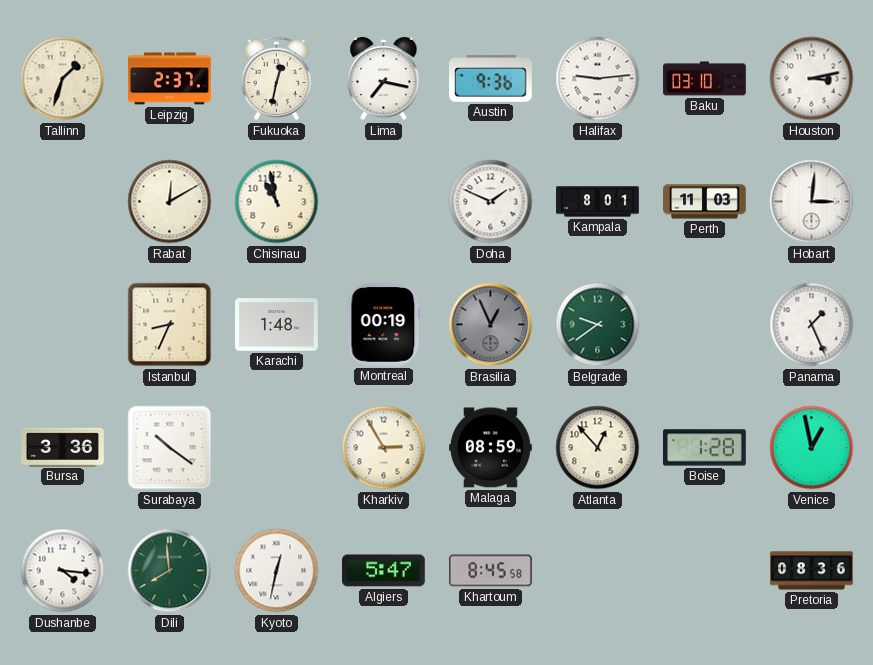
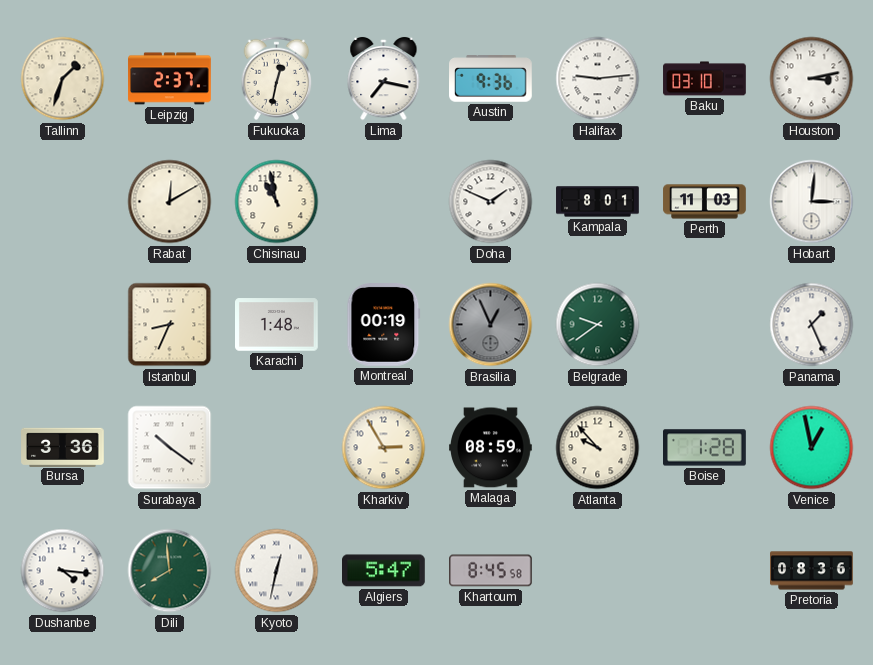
Atlanta: 12:53 -> 9:53
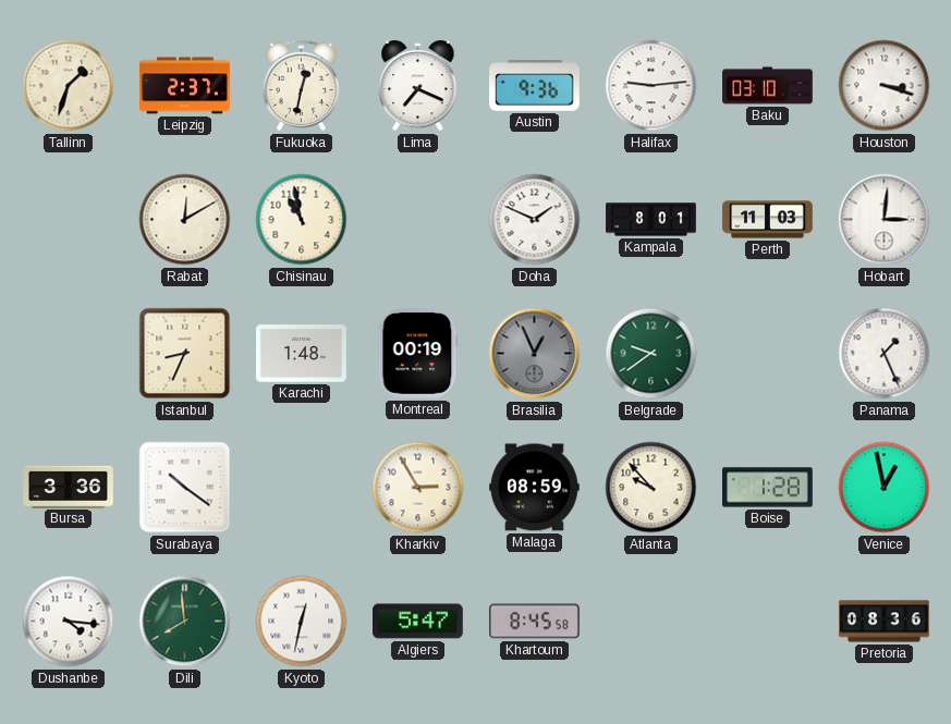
Lima: 7:17 -> 7:19
Houston: 3:13 -> 3:18
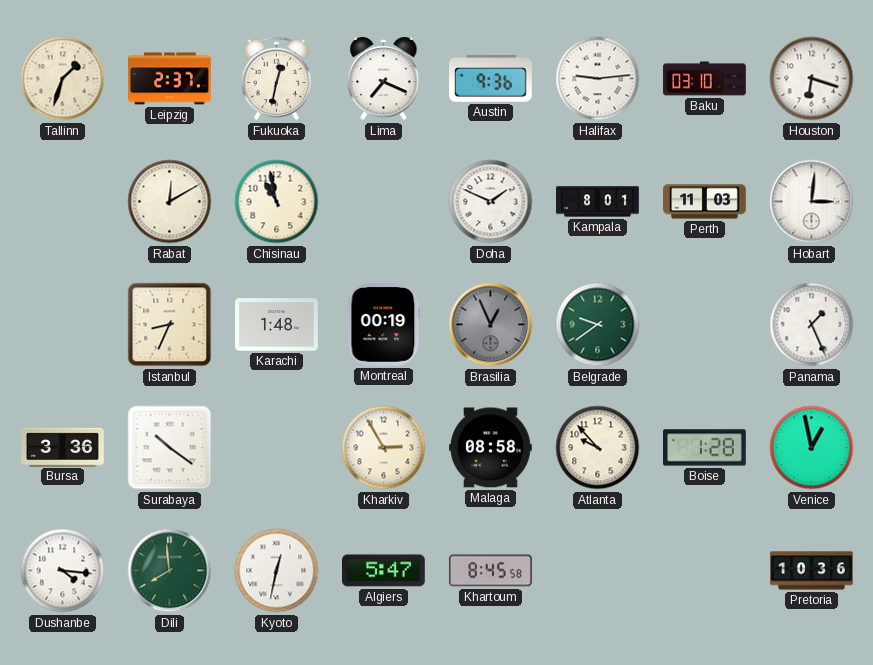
Houston: 3:18 -> 6:18
Malaga: 08:59 -> 08:58
Pretoria: 08:36 -> 10:36
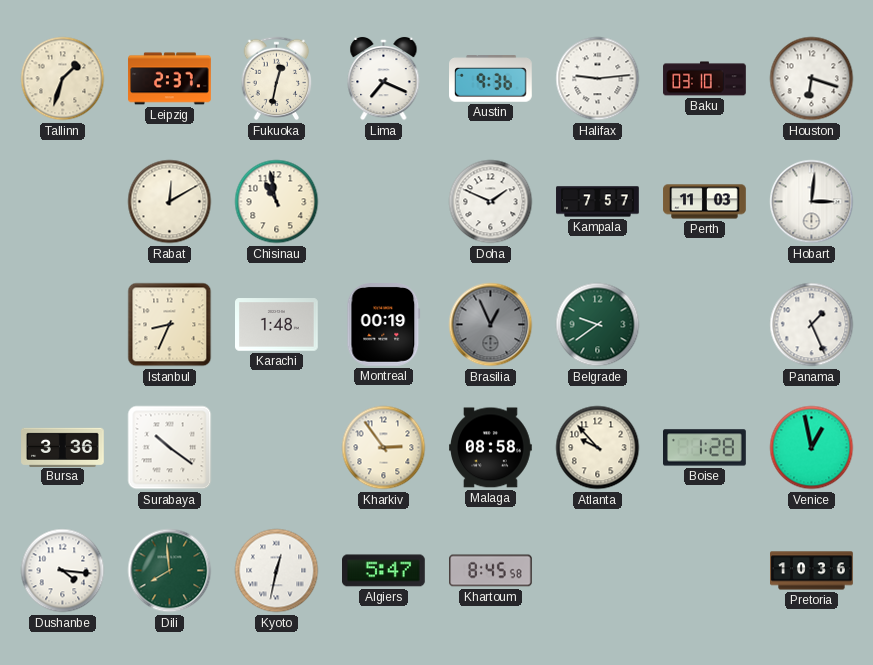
Kampala: 8:01 -> 7:57
Kharkiv: 2:55 -> 2:54
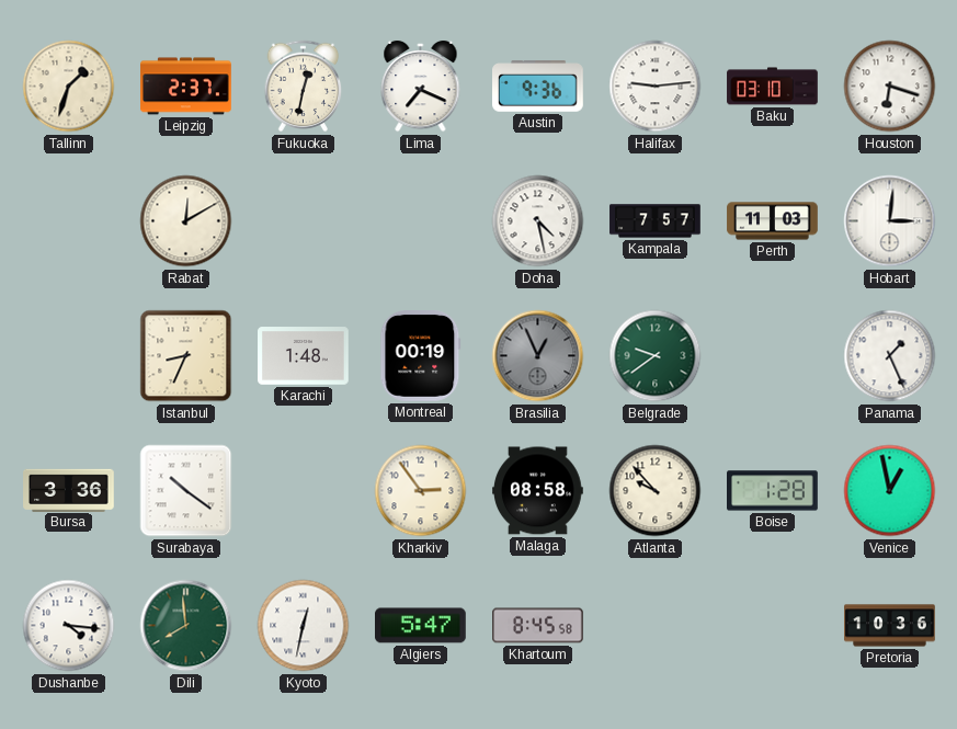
Chisinau: 10:58 -> none
Doha: 1:49 -> 4:28
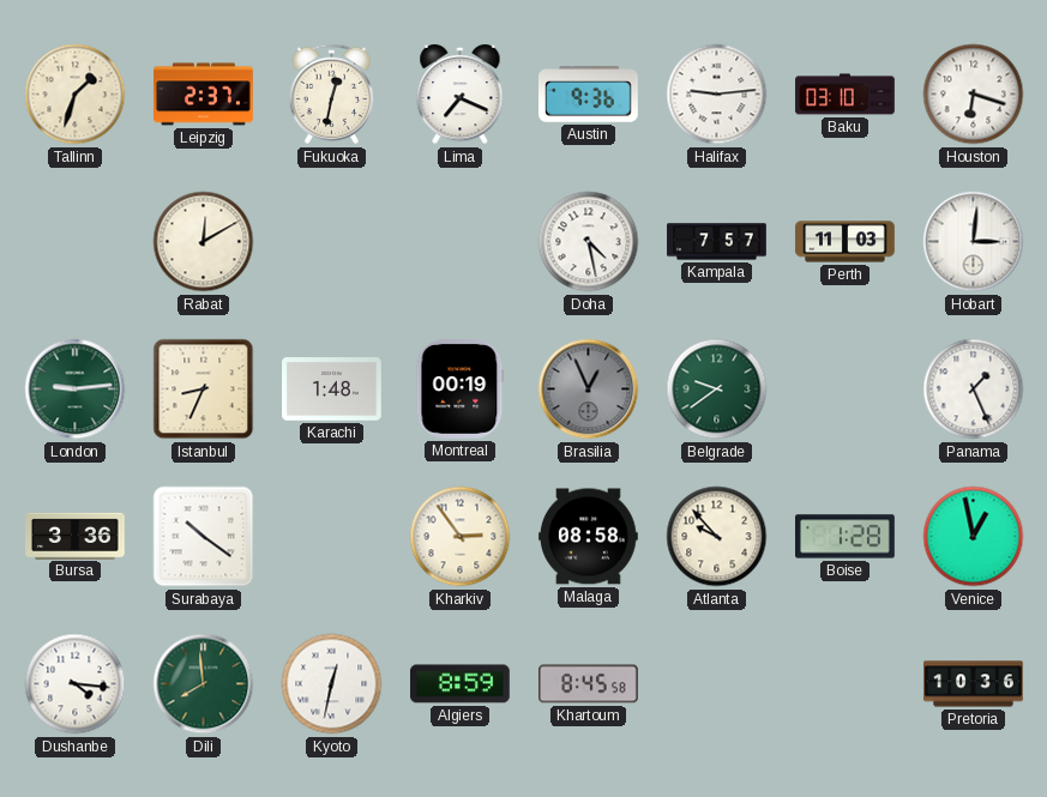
London: none -> 9:14
Algiers: 5:47 -> 8:59
